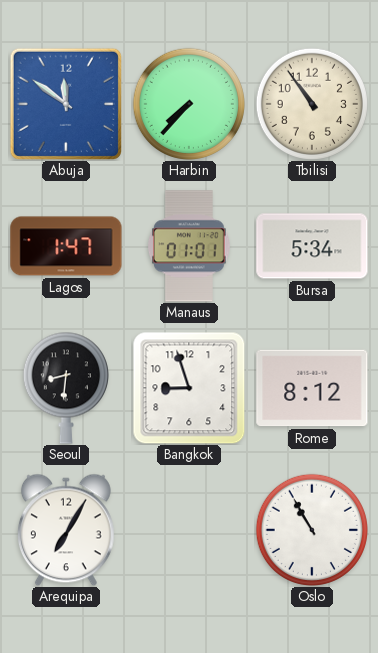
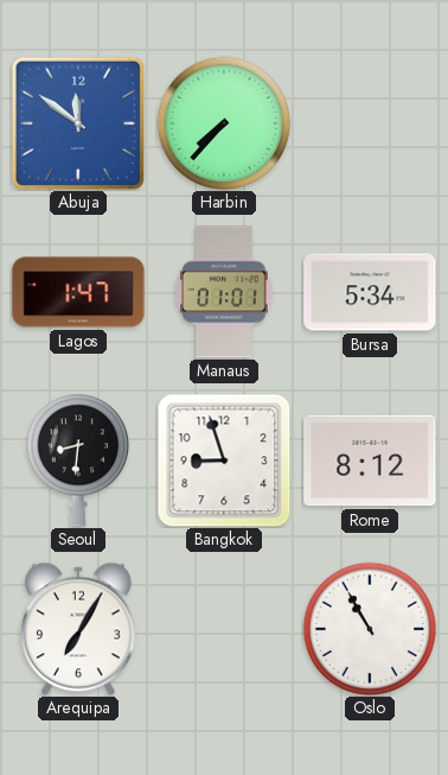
Tbilisi: 10:54 -> none
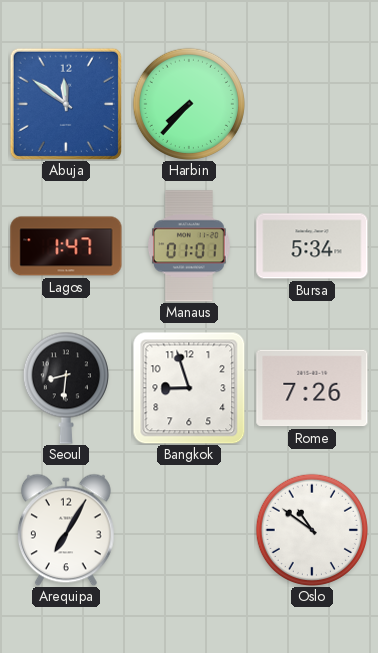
Rome: 8:12 -> 7:26
Oslo: 10:55 -> 10:51
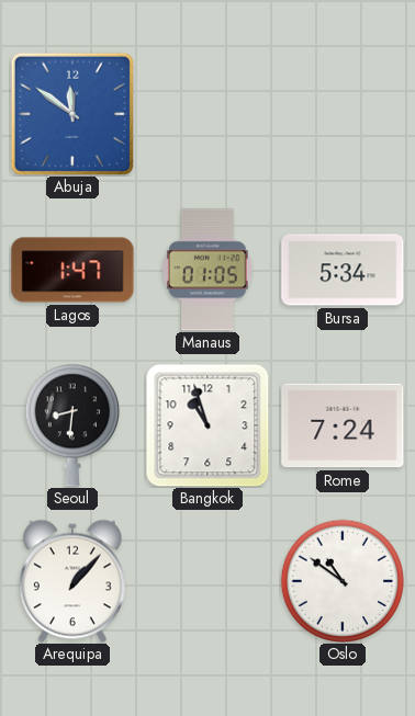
Harbin: 7:37 -> none
Manaus: 01:01 -> 01:05
Bangkok: 8:57 -> 10:57
Rome: 7:26 -> 7:24
Arequipa: 7:05 -> 1:07
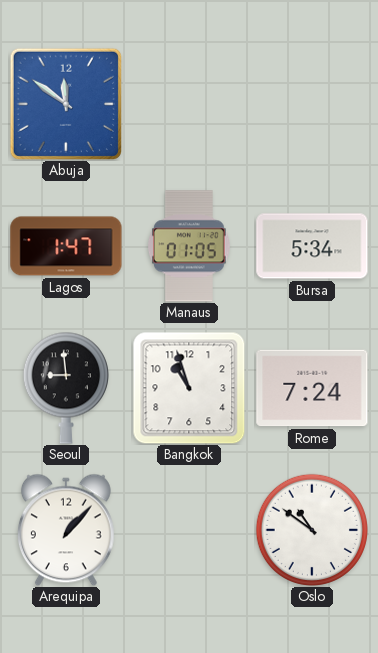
Seoul: 8:31 -> 8:59
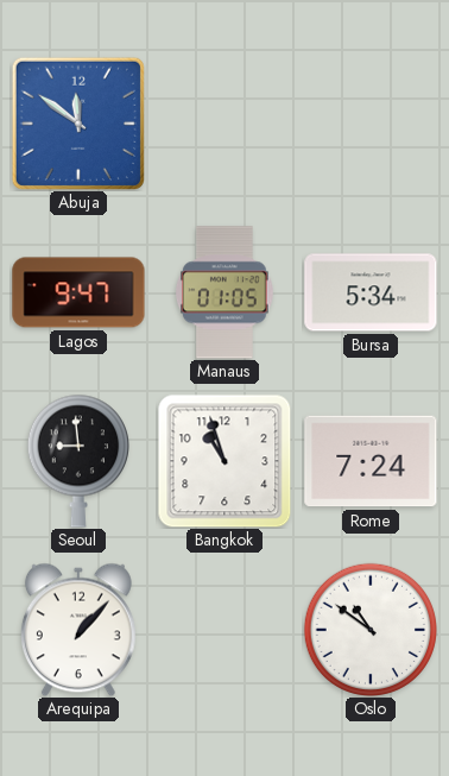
Lagos: 1:47 -> 9:47
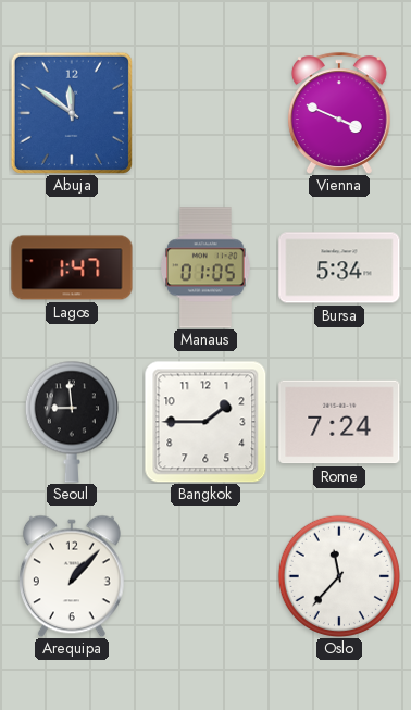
Vienna: none -> 3:49
Lagos: 9:47 -> 1:47
Bangkok: 10:57 -> 1:45
Oslo: 10:51 -> 11:37
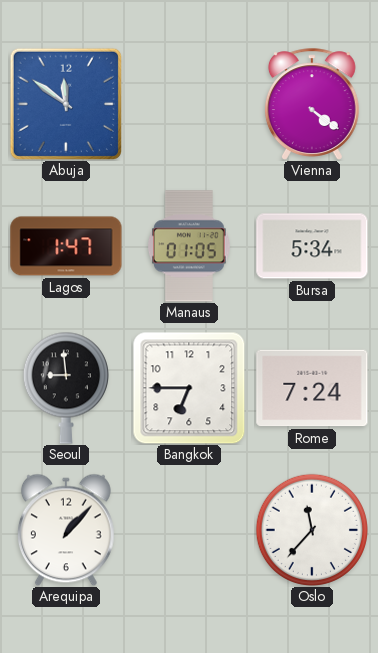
Vienna: 3:49 -> 4:21
Bangkok: 1:45 -> 6:45
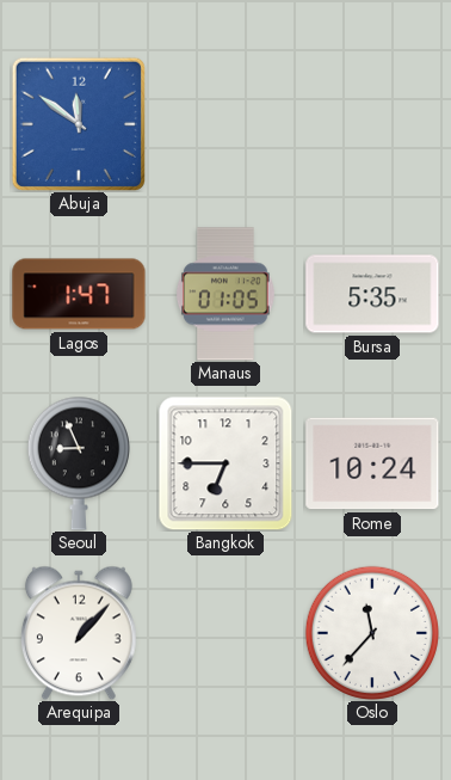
Vienna: 4:21 -> none
Bursa: 5:34 -> 5:35
Seoul: 8:59 -> 8:56
Rome: 7:24 -> 10:24
